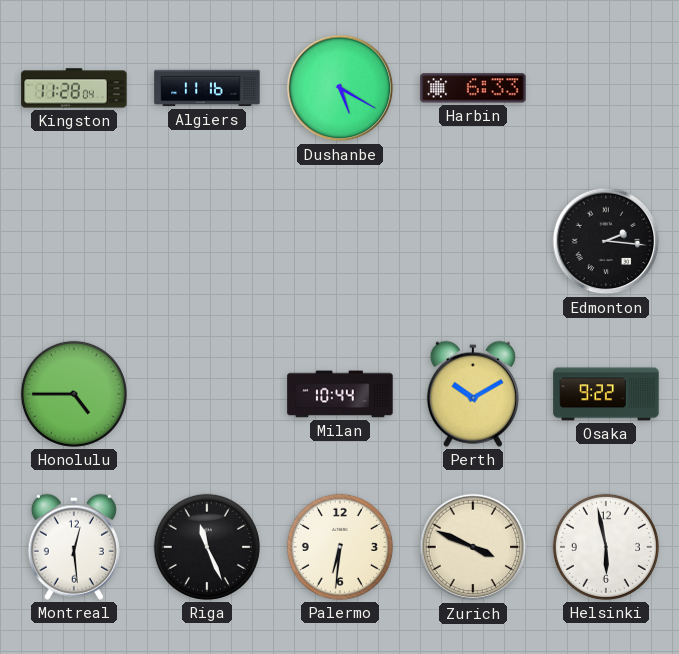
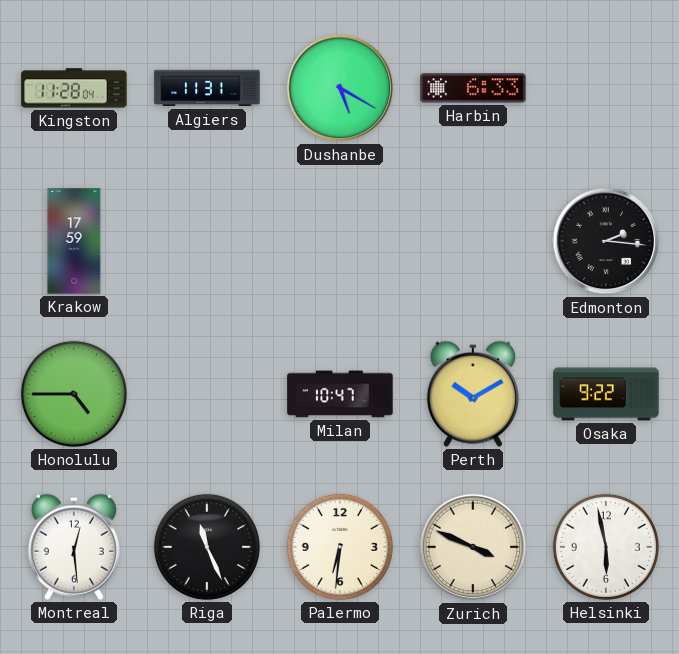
Algiers: 11:16 -> 11:31
Krakow: none -> 17:59
Milan: 10:44 -> 10:47
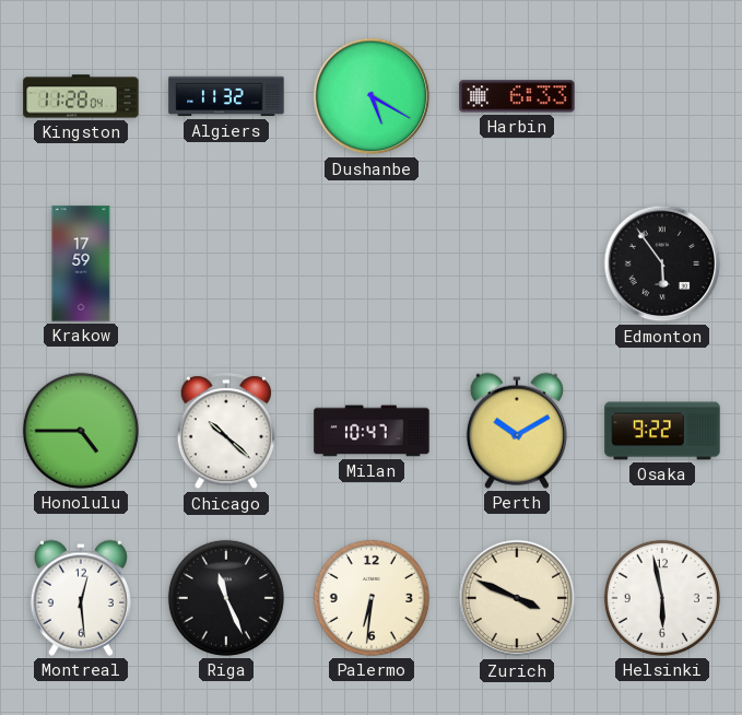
Algiers: 11:31 -> 11:32
Edmonton: 2:16 -> 5:54
Chicago: none -> 10:22
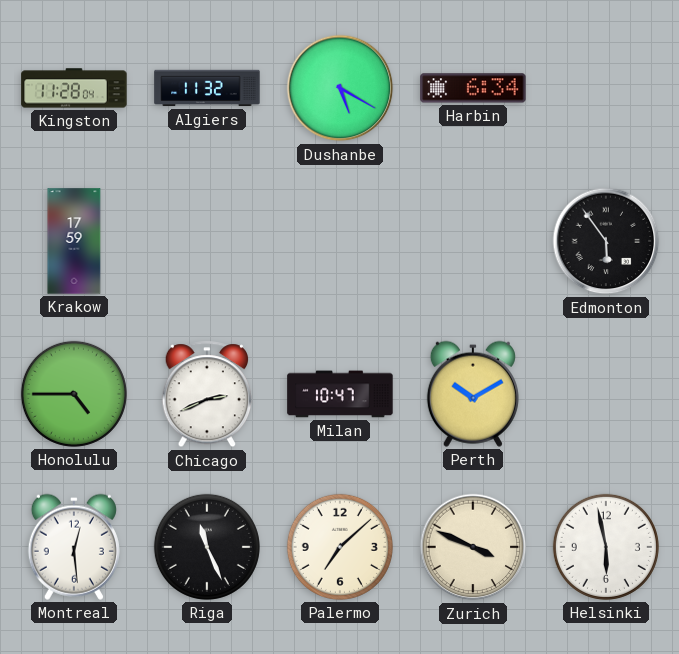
Harbin: 6:33 -> 6:34
Chicago: 10:22 -> 2:41
Osaka: 9:22 -> none
Palermo: 6:31 -> 7:08
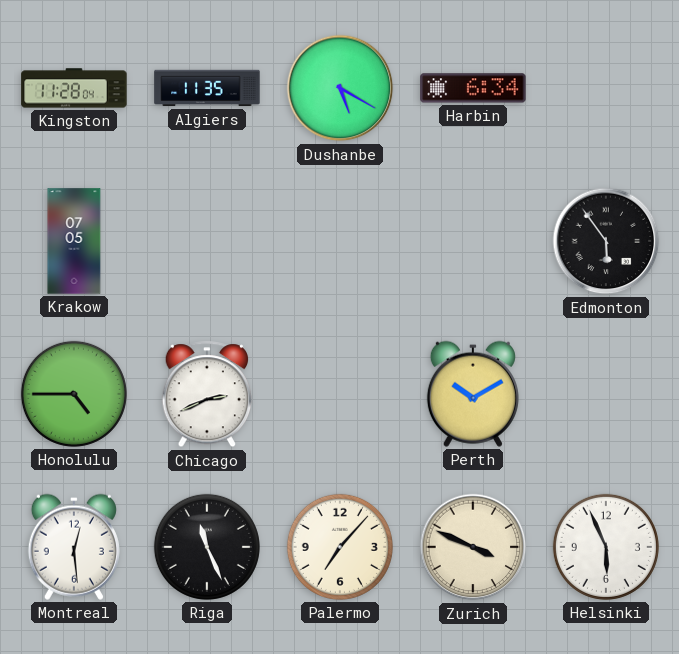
Algiers: 11:32 -> 11:35
Krakow: 17:59 -> 07:05
Milan: 10:47 -> none
Palermo: 7:08 -> 7:07
Helsinki: 5:58 -> 5:56
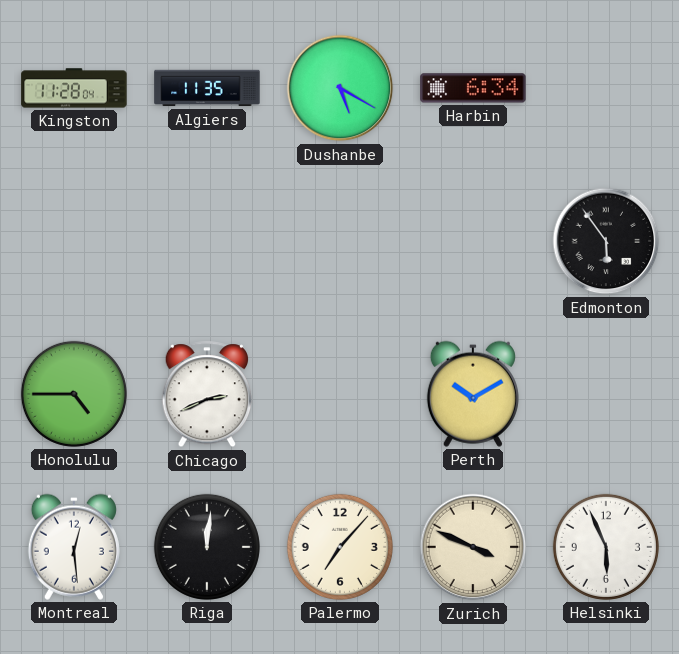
Krakow: 07:05 -> none
Riga: 11:26 -> 12:01
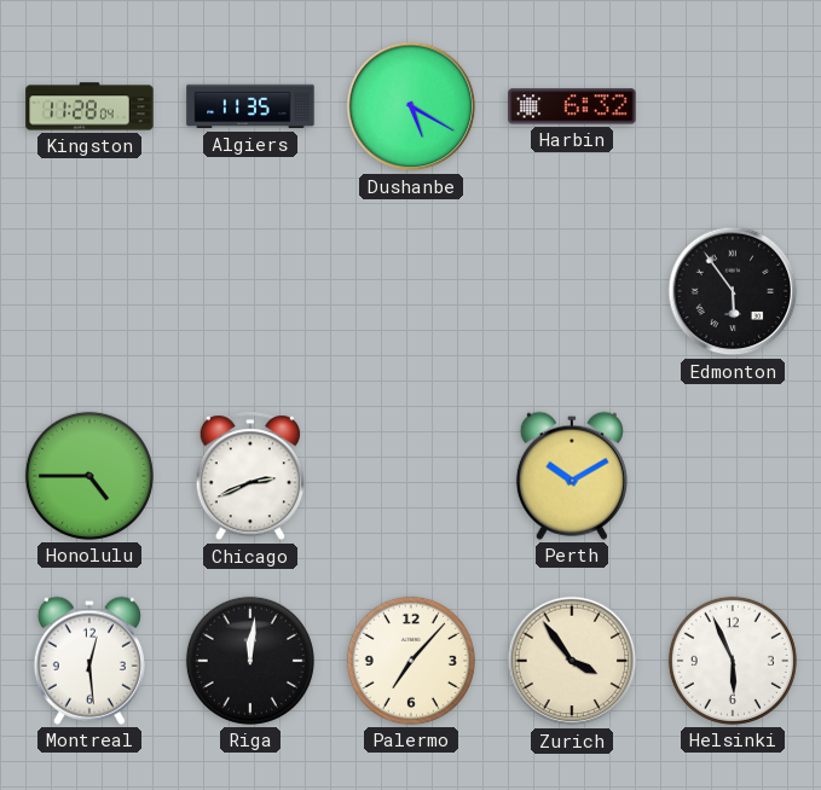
Harbin: 6:34 -> 6:32
Zurich: 3:49 -> 3:54
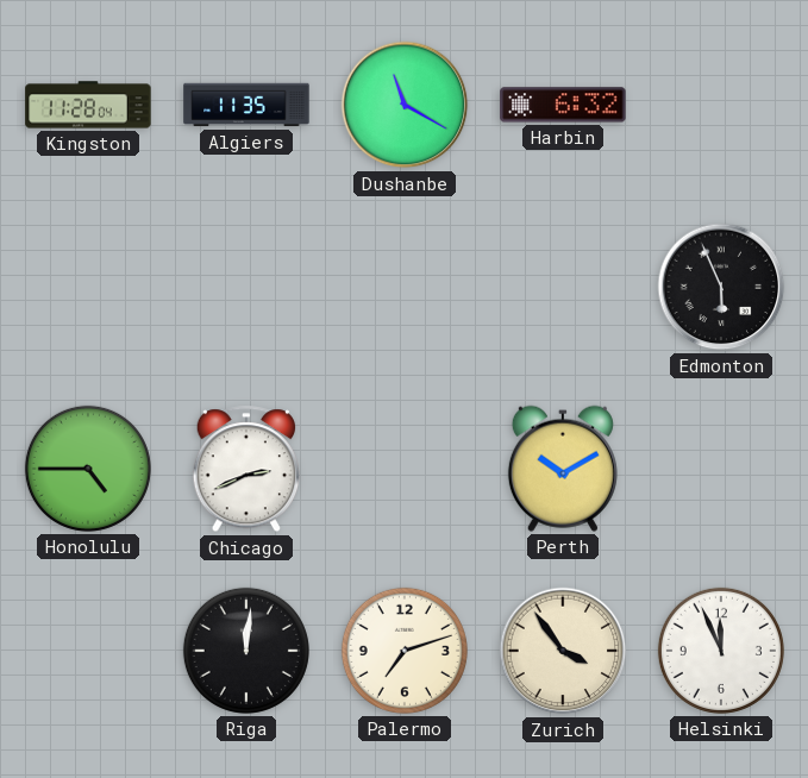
Dushanbe: 5:20 -> 11:20
Edmonton: 5:54 -> 5:56
Montreal: 12:29 -> none
Palermo: 7:07 -> 7:12
Helsinki: 5:56 -> 11:56
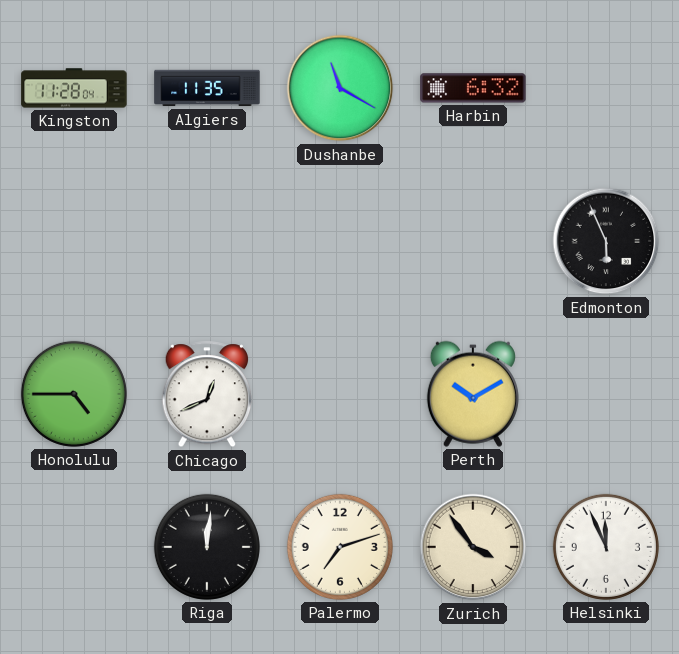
Chicago: 2:41 -> 12:41
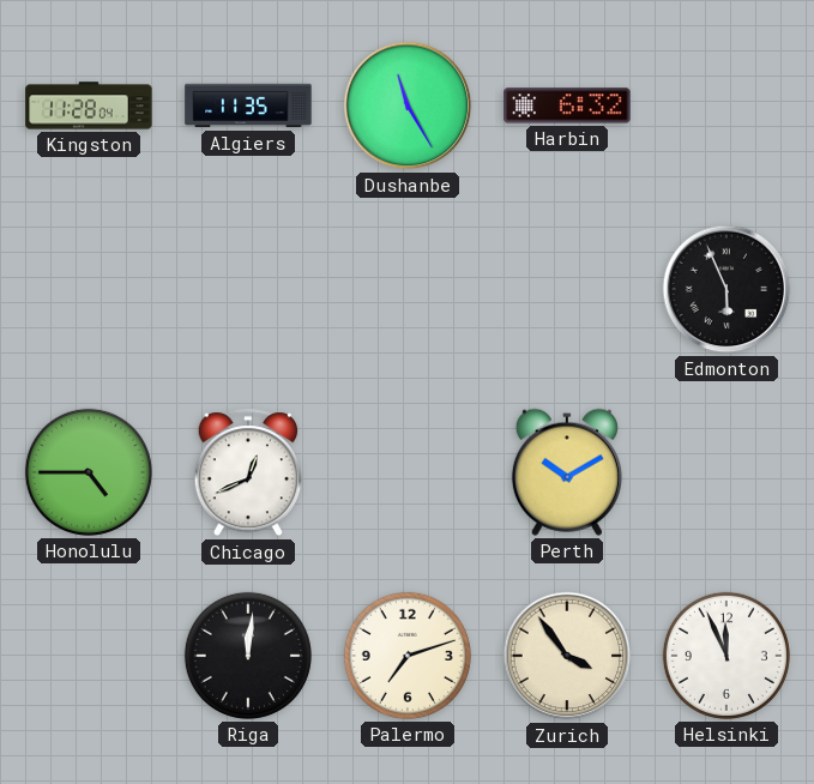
Dushanbe: 11:20 -> 11:25
